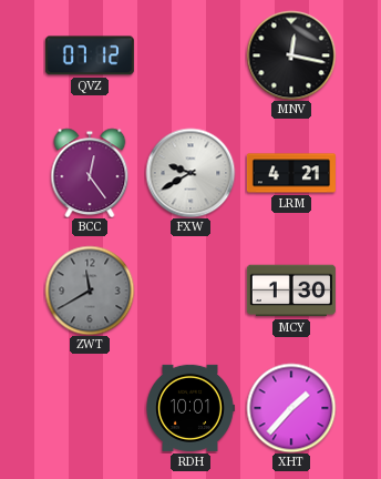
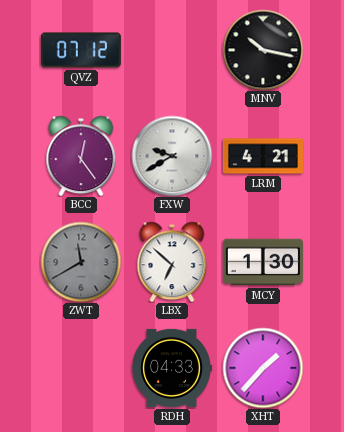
MNV: 12:17 -> 10:17
LBX: none -> 6:52
RDH: 10:01 -> 04:33
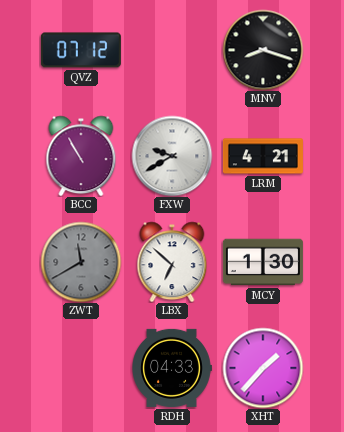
MNV: 10:17 -> 8:18
BCC: 12:24 -> 10:55
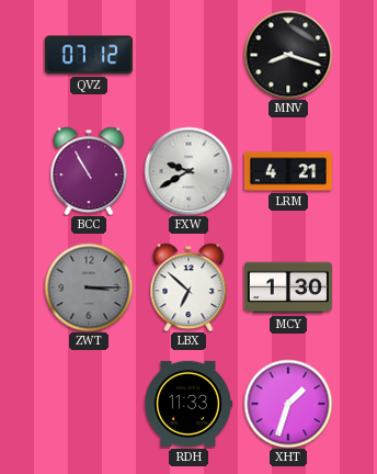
ZWT: 11:40 -> 3:15
RDH: 04:33 -> 11:33
XHT: 1:37 -> 1:33
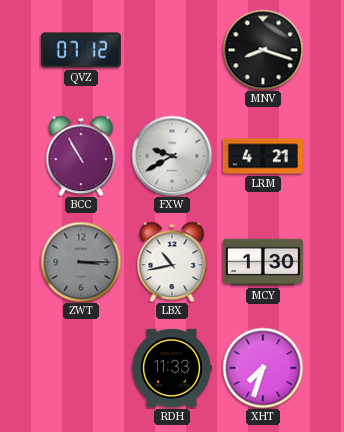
LBX: 6:52 -> 10:43
XHT: 1:33 -> 7:33
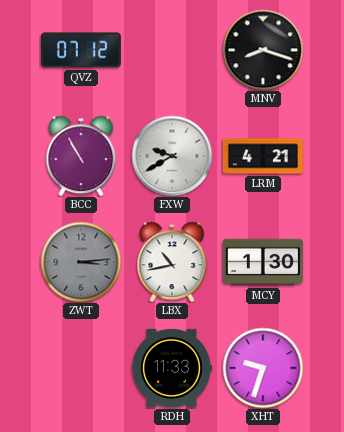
ZWT: 3:15 -> 3:14
XHT: 7:33 -> 9:33
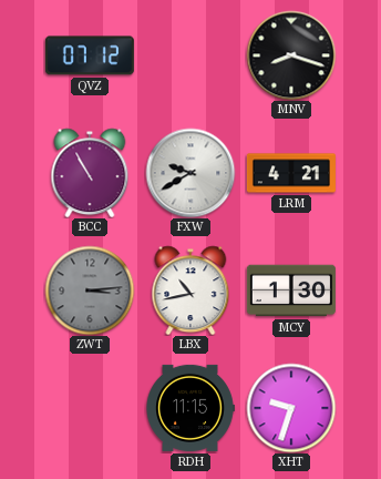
RDH: 11:33 -> 11:15
